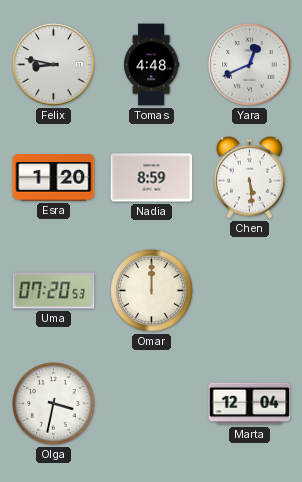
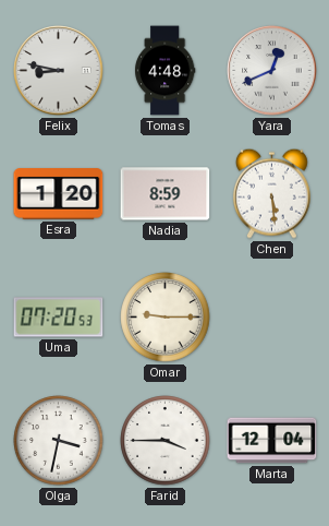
Omar: 12:00 -> 9:15
Farid: none -> 3:45
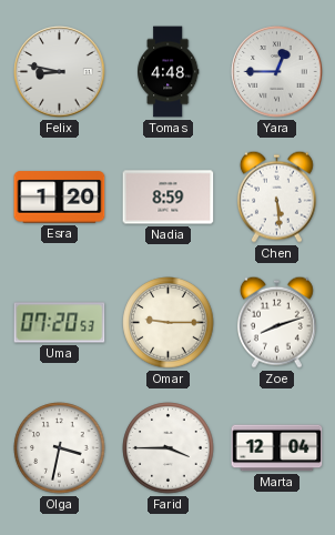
Yara: 12:41 -> 12:45
Zoe: none -> 8:12
